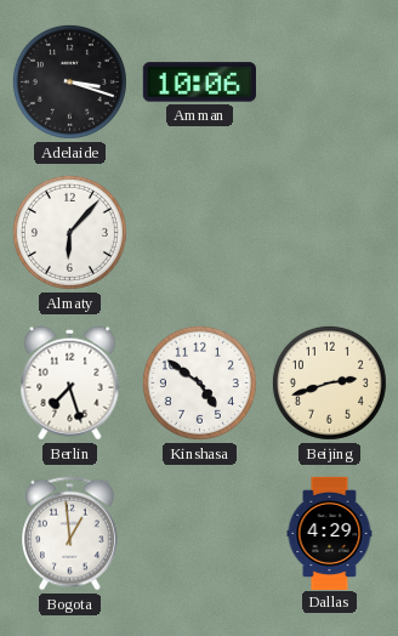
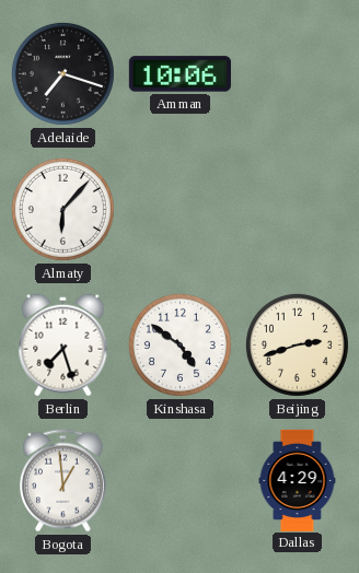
Adelaide: 3:18 -> 7:18
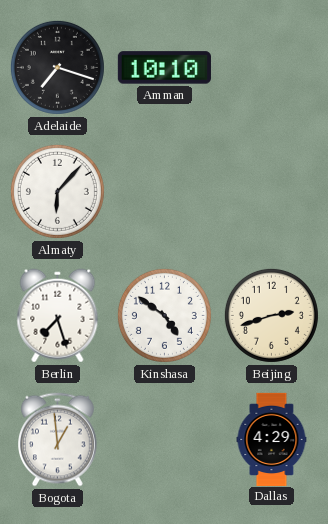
Amman: 10:06 -> 10:10
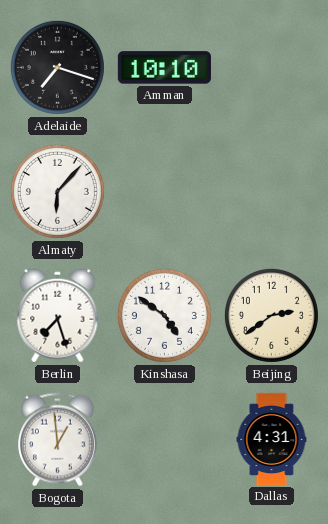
Beijing: 2:42 -> 2:39
Dallas: 4:29 -> 4:31
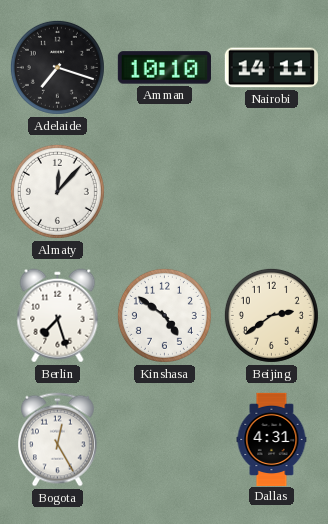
Nairobi: none -> 14:11
Almaty: 6:07 -> 12:07
Bogota: 12:59 -> 12:25
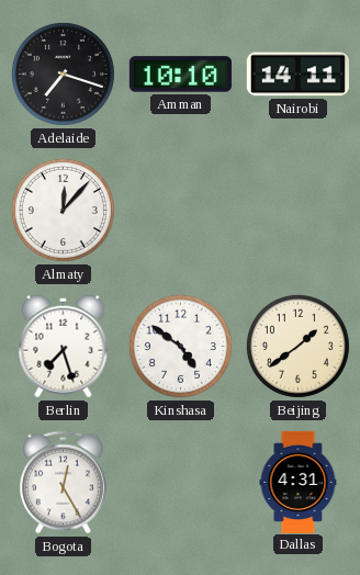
Beijing: 2:39 -> 1:39
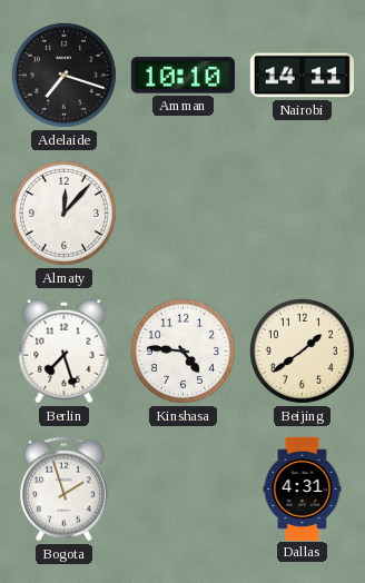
Kinshasa: 4:51 -> 4:46
Bogota: 12:25 -> 1:57
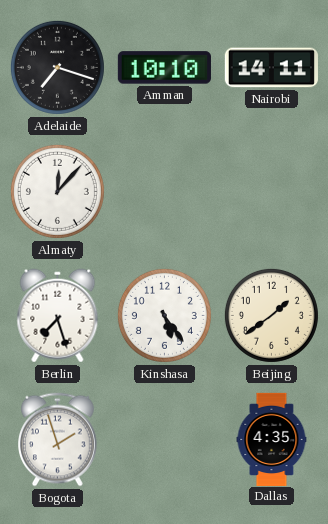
Kinshasa: 4:46 -> 5:24
Dallas: 4:31 -> 4:35
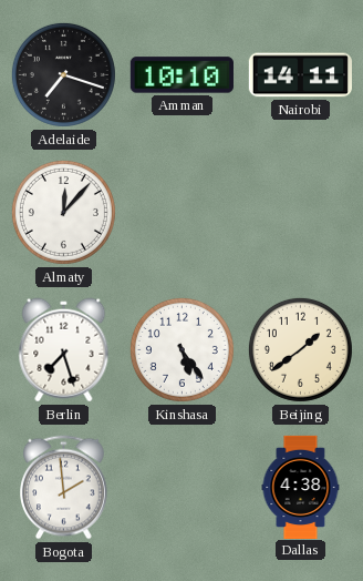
Bogota: 1:57 -> 1:59
Dallas: 4:35 -> 4:38
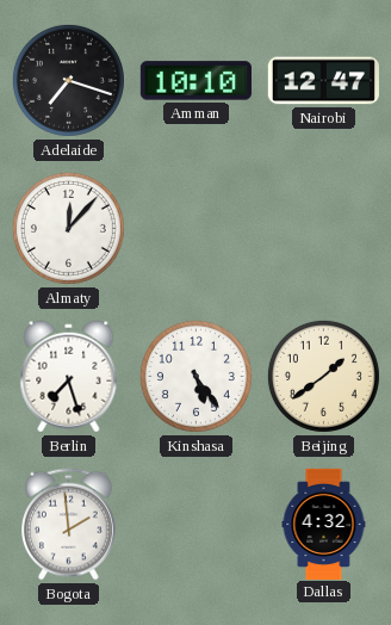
Nairobi: 14:11 -> 12:47
Dallas: 4:38 -> 4:32
